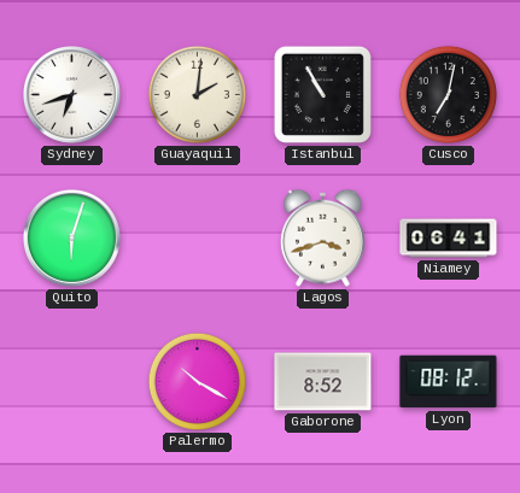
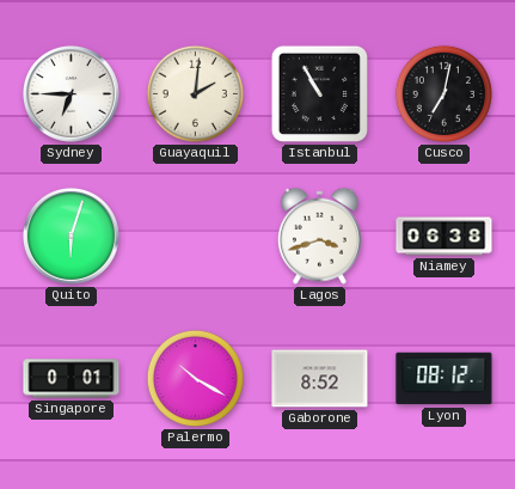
Sydney: 6:42 -> 6:45
Niamey: 06:41 -> 06:38
Singapore: none -> 0:01
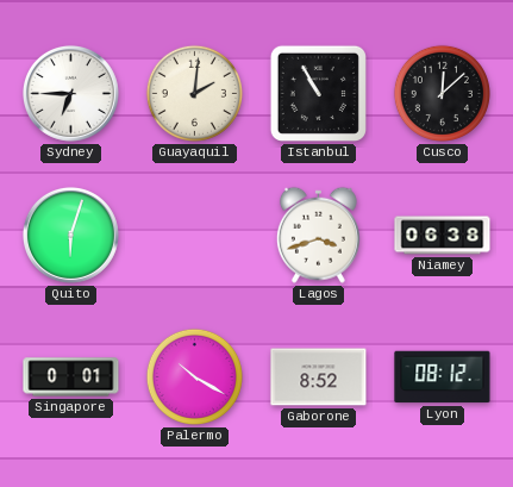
Cusco: 7:02 -> 12:08
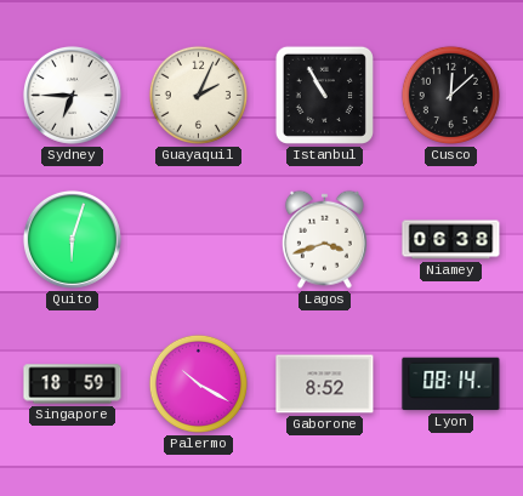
Guayaquil: 2:01 -> 2:04
Singapore: 0:01 -> 18:59
Lyon: 08:12 -> 08:14
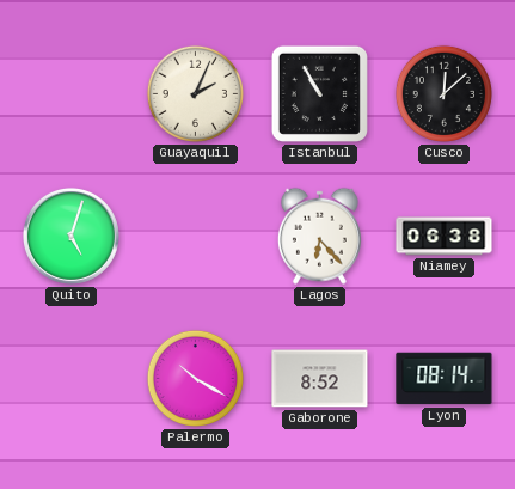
Sydney: 6:45 -> none
Quito: 6:03 -> 5:03
Lagos: 3:42 -> 6:23
Singapore: 18:59 -> none
